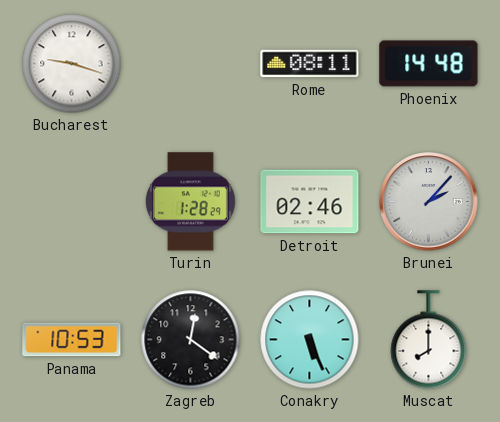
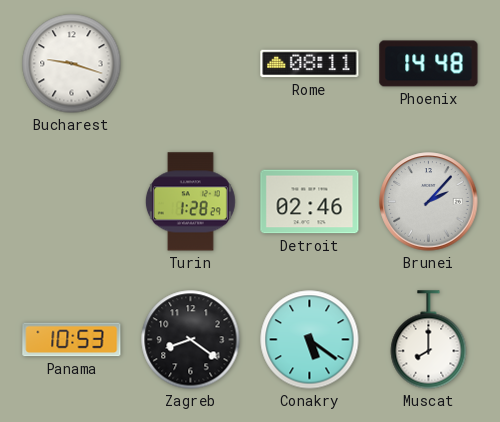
Zagreb: 12:21 -> 8:21
Conakry: 5:26 -> 5:21
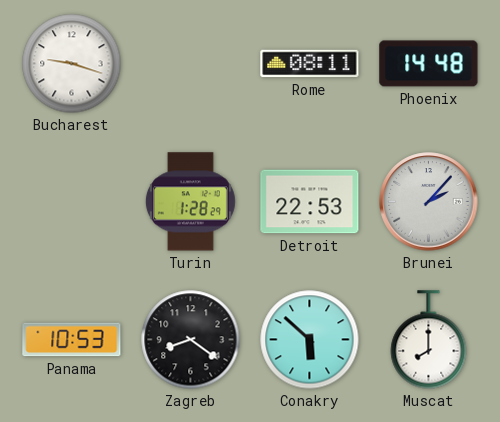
Detroit: 02:46 -> 22:53
Conakry: 5:21 -> 5:52
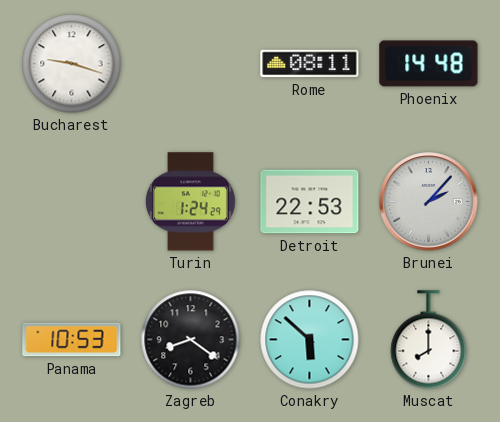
Turin: 1:28 -> 1:24
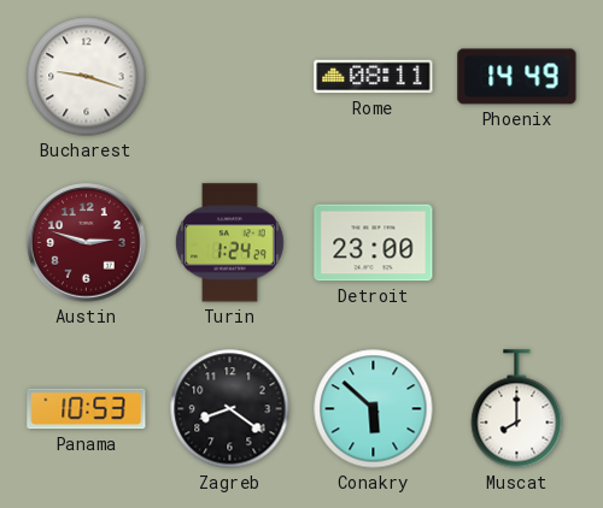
Phoenix: 14:48 -> 14:49
Austin: none -> 2:48
Detroit: 22:53 -> 23:00
Brunei: 2:07 -> none
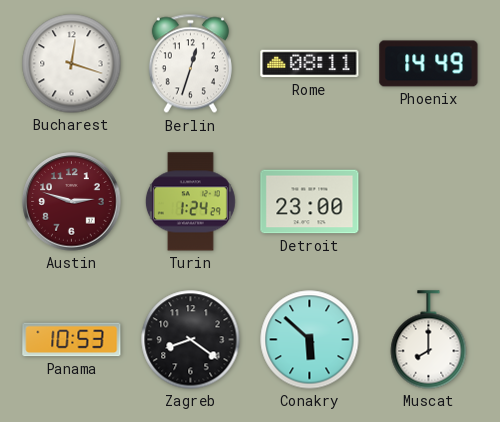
Bucharest: 9:18 -> 12:18
Berlin: none -> 12:33
